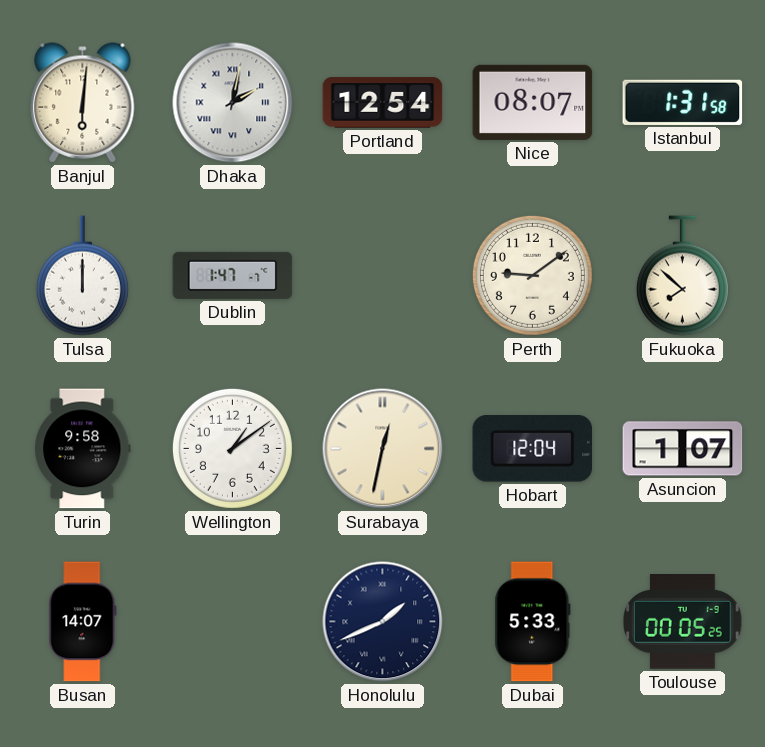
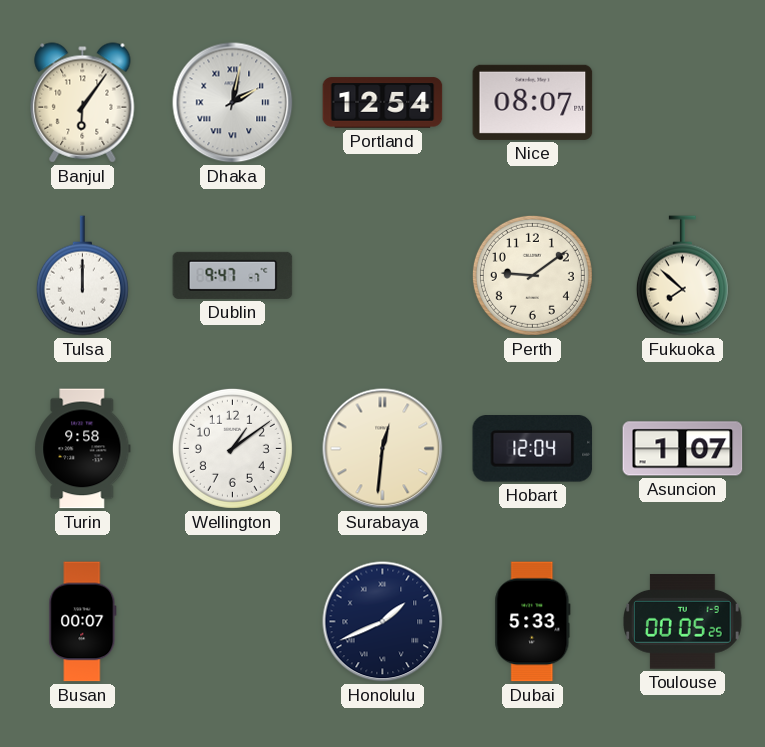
Banjul: 6:01 -> 6:06
Istanbul: 1:31 -> none
Dublin: 1:47 -> 9:47
Surabaya: 12:32 -> 12:31
Busan: 14:07 -> 00:07
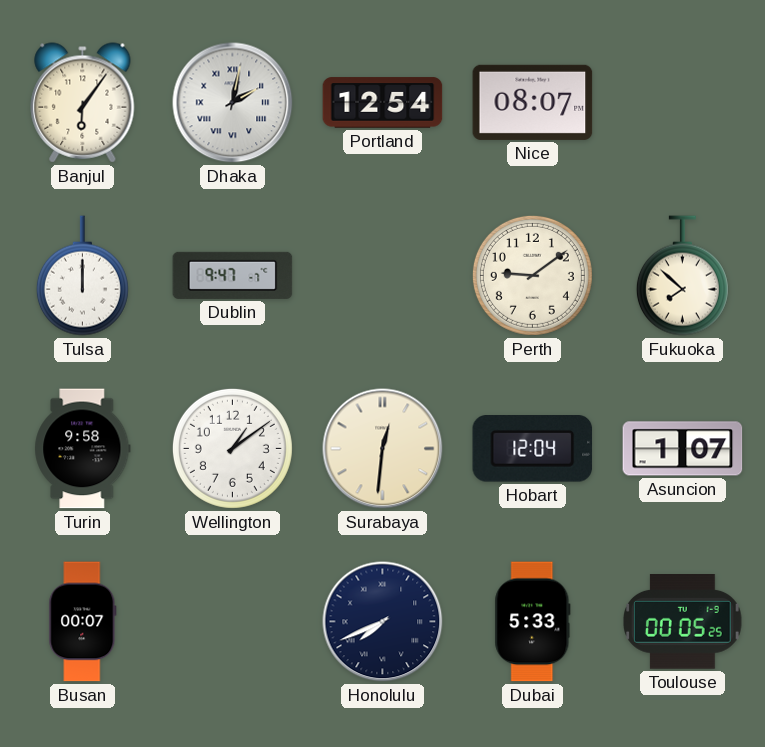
Honolulu: 1:41 -> 7:41
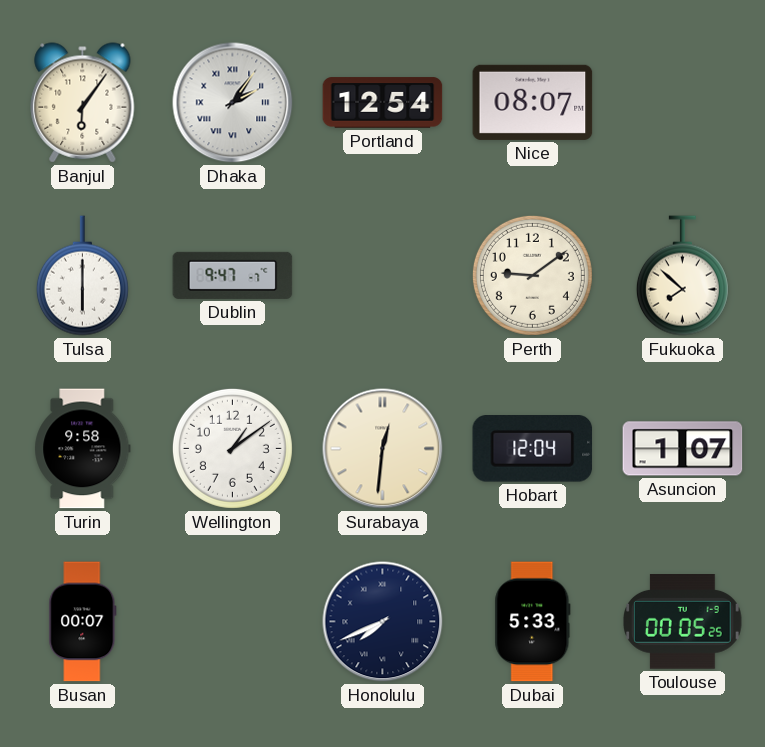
Dhaka: 2:02 -> 2:06
Tulsa: 12:00 -> 6:00
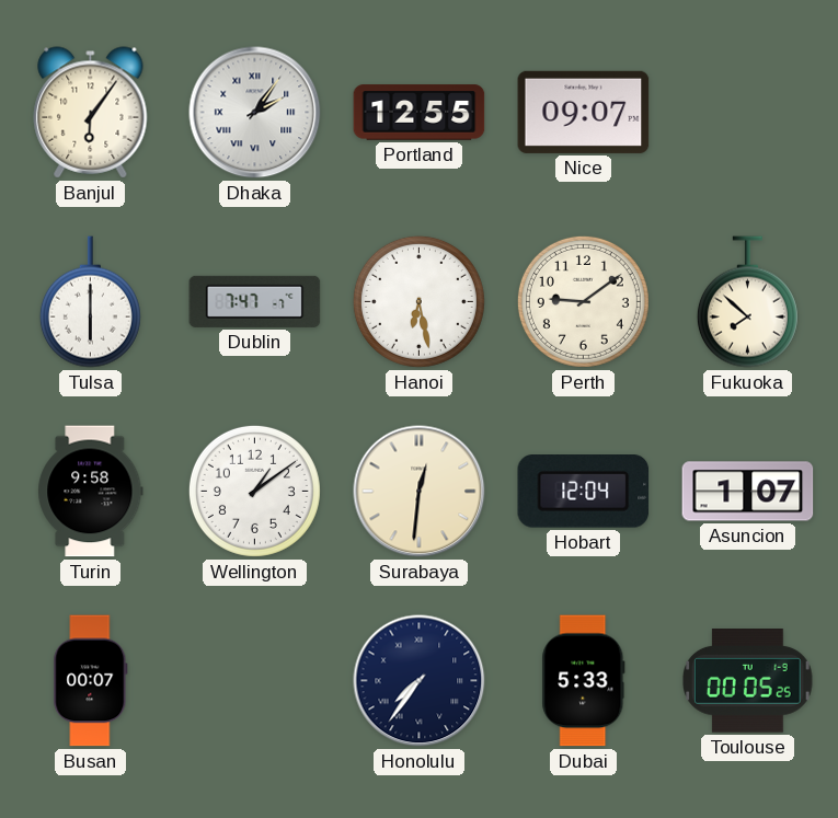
Portland: 12:54 -> 12:55
Nice: 08:07 -> 09:07
Dublin: 9:47 -> 7:47
Hanoi: none -> 6:28
Honolulu: 7:41 -> 7:36
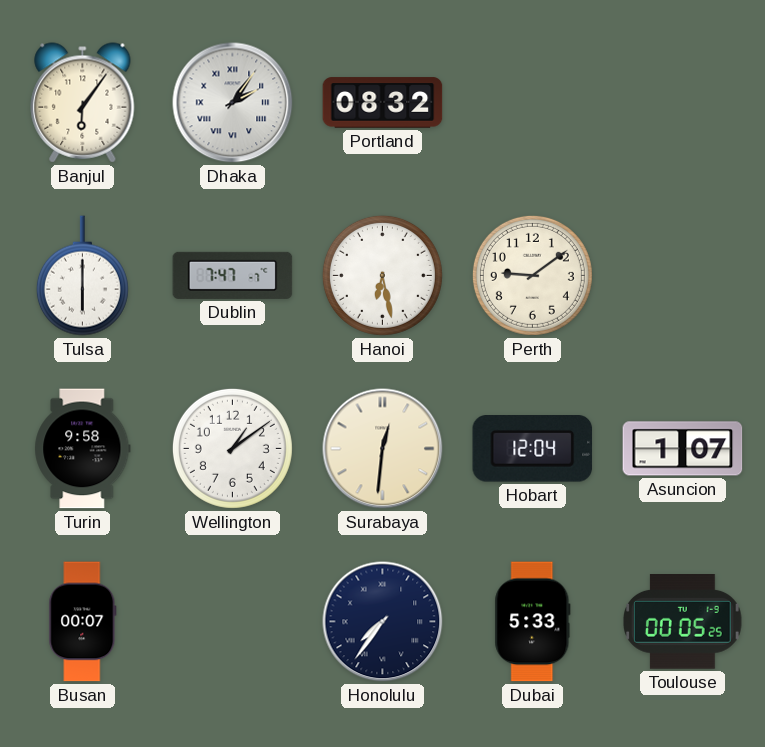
Portland: 12:55 -> 08:32
Nice: 09:07 -> none
Fukuoka: 7:52 -> none
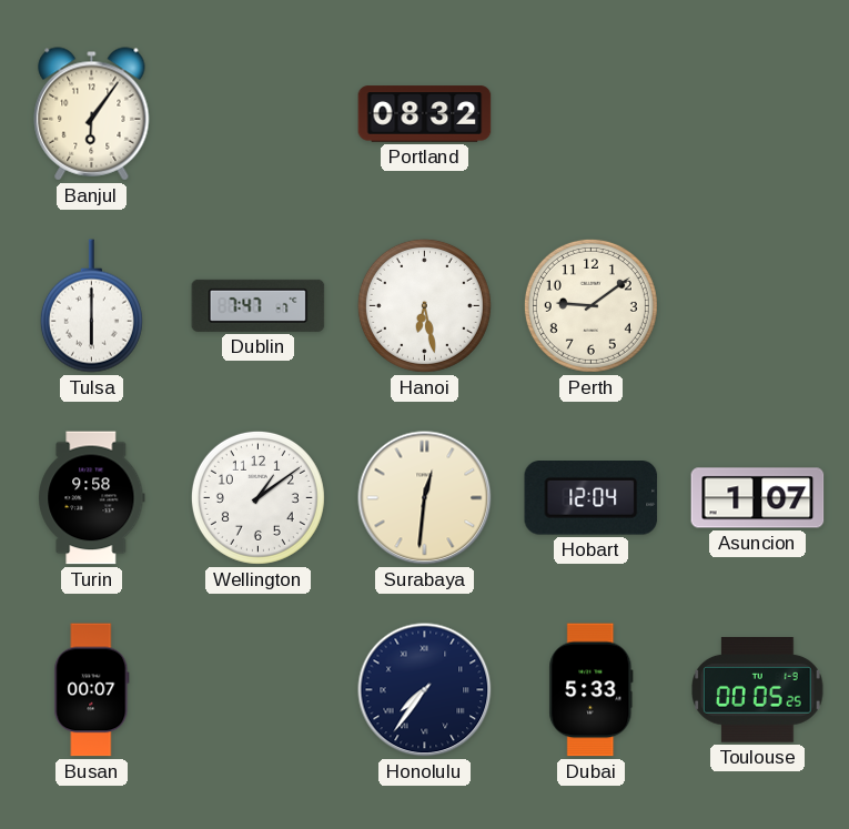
Dhaka: 2:06 -> none
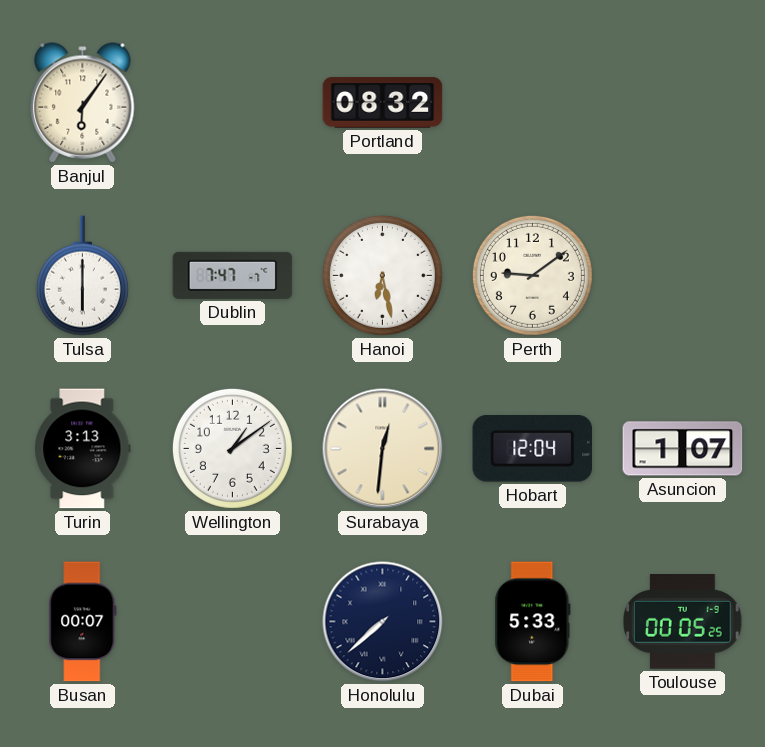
Turin: 9:58 -> 3:13
Honolulu: 7:36 -> 7:38
